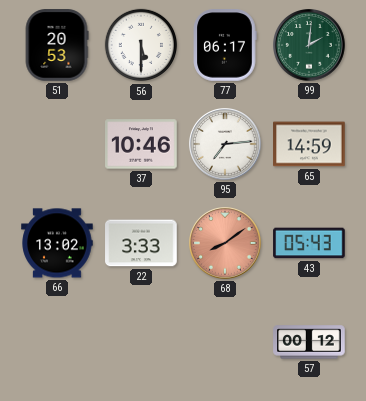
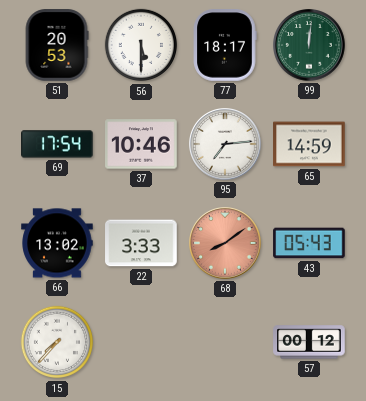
77: 06:17 -> 18:17
99: 2:01 -> 12:01
69: none -> 17:54
15: none -> 7:37
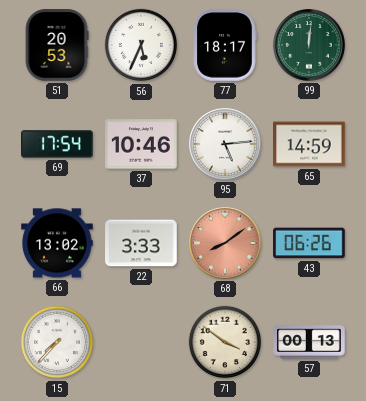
56: 5:30 -> 5:34
95: 7:14 -> 5:14
43: 05:43 -> 06:26
71: none -> 3:51
57: 00:12 -> 00:13
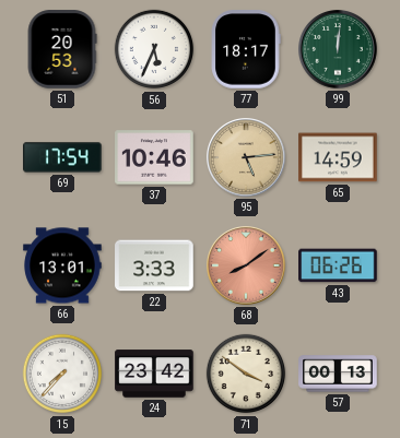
95 dial: white -> champagne
66: 13:02 -> 13:01
24: none -> 23:42
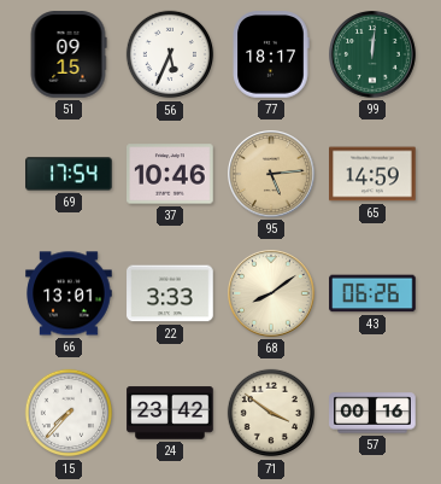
51: 20:53 -> 09:15
68 dial: salmon -> cream
57: 00:13 -> 00:16
